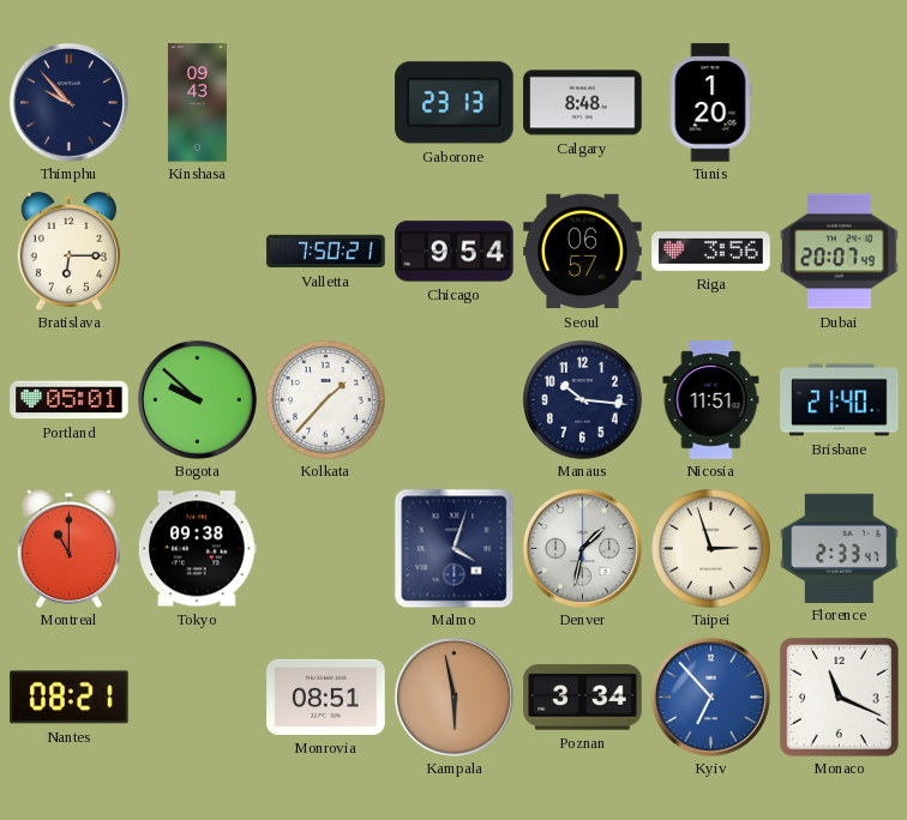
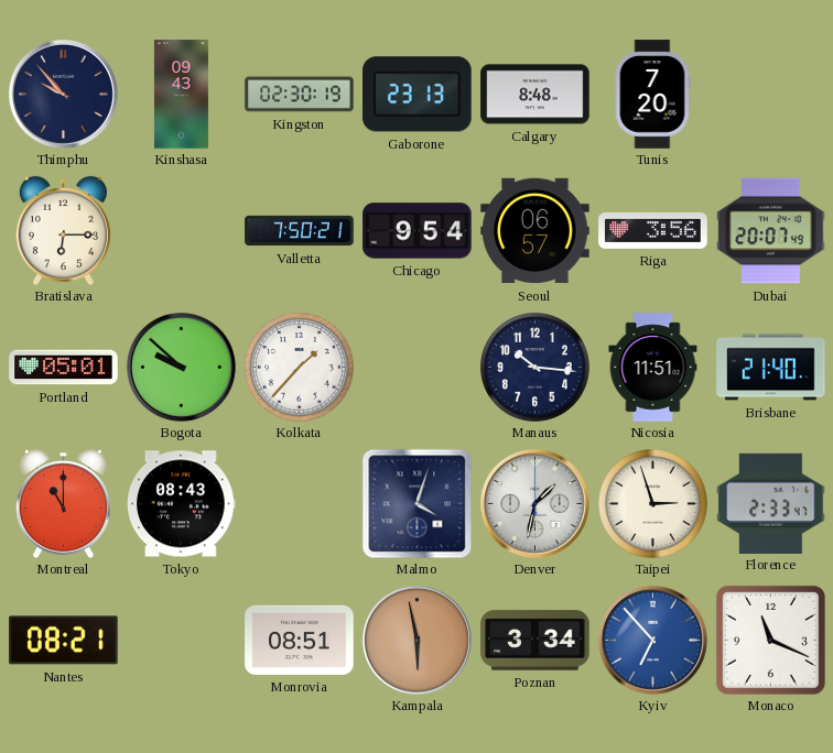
Kingston: none -> 02:30
Tunis: 1:20 -> 7:20
Tokyo: 09:38 -> 08:43
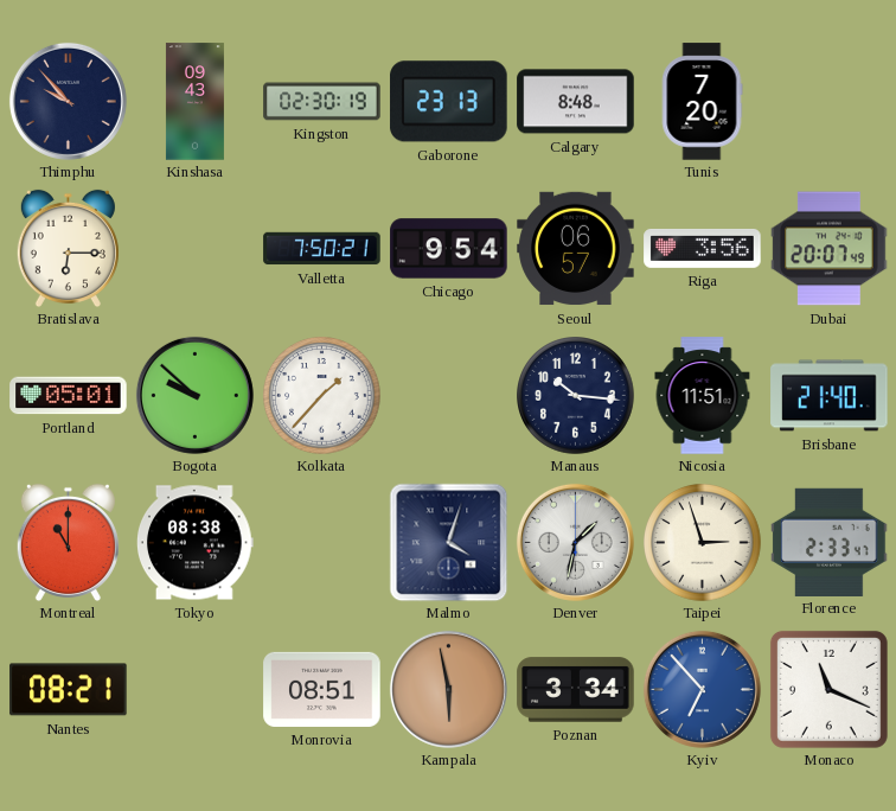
Tokyo: 08:43 -> 08:38
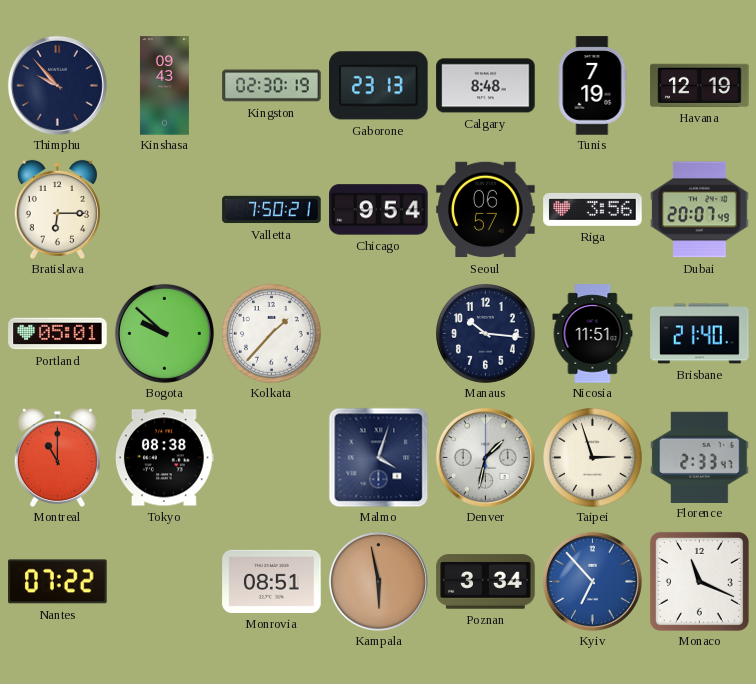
Tunis: 7:20 -> 7:19
Havana: none -> 12:19
Nantes: 08:21 -> 07:22
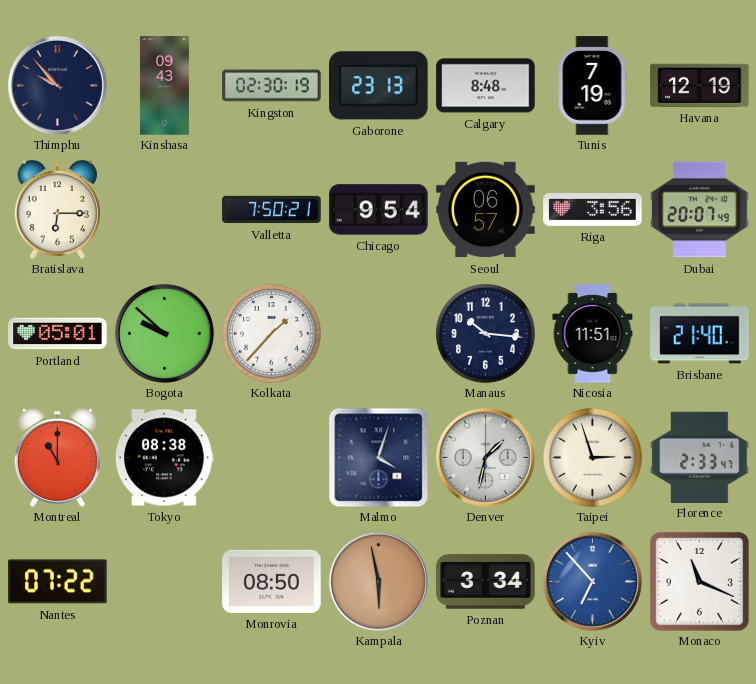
Monrovia: 08:51 -> 08:50
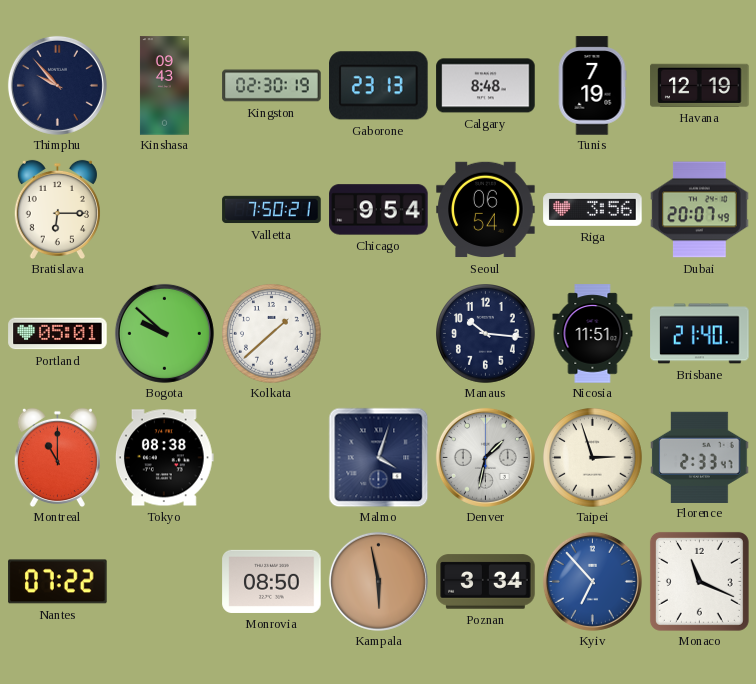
Seoul: 06:57 -> 06:54
Kolkata: 1:37 -> 1:38
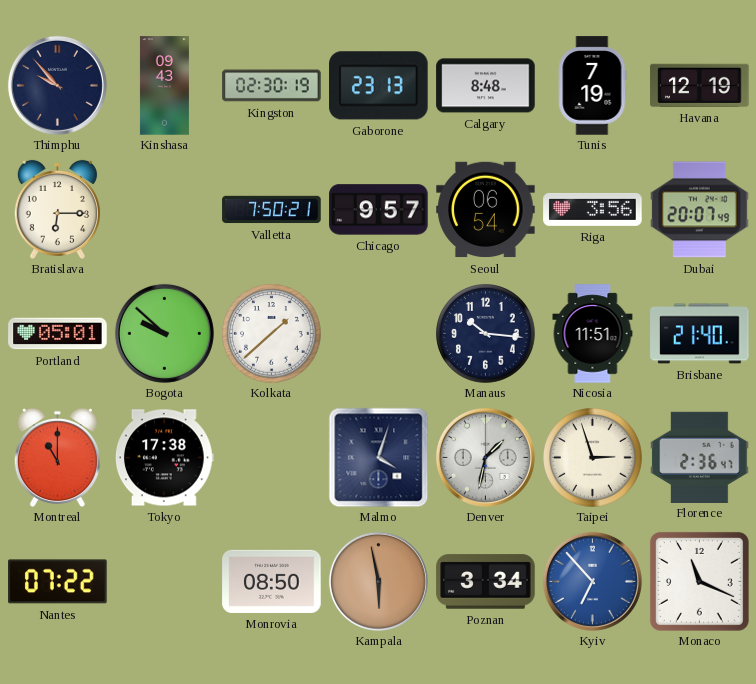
Chicago: 9:54 -> 9:57
Tokyo: 08:38 -> 17:38
Florence: 2:33 -> 2:36
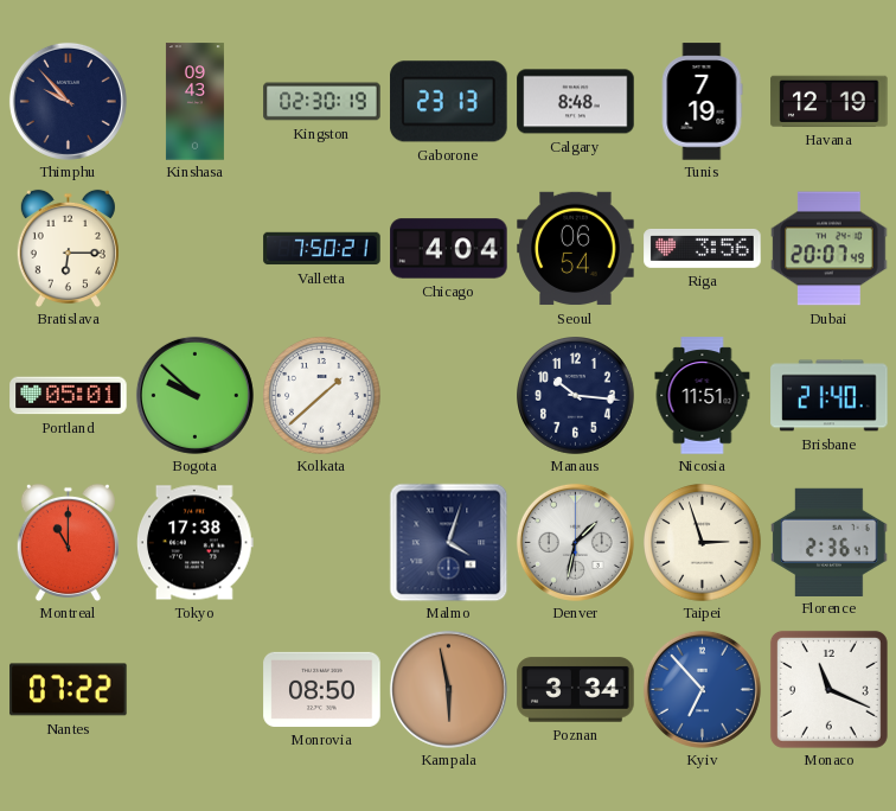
Chicago: 9:57 -> 4:04
